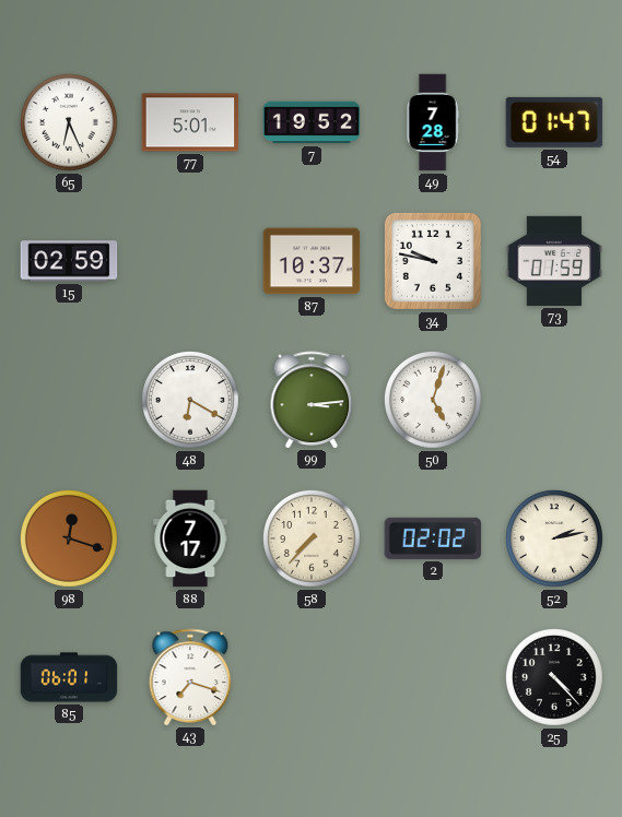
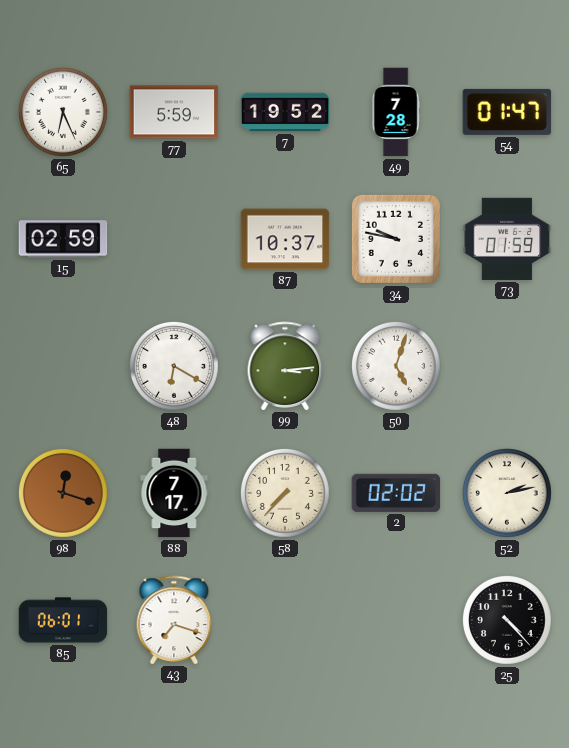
77: 5:01 -> 5:59
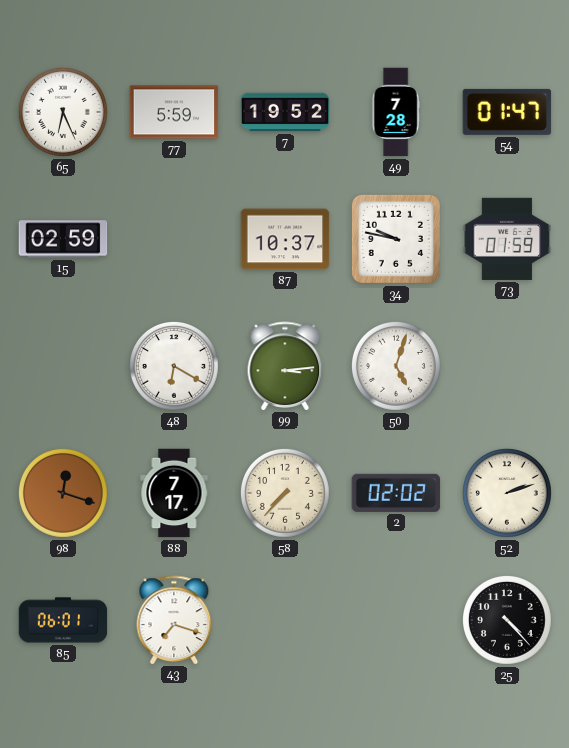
52: 2:13 -> 2:12
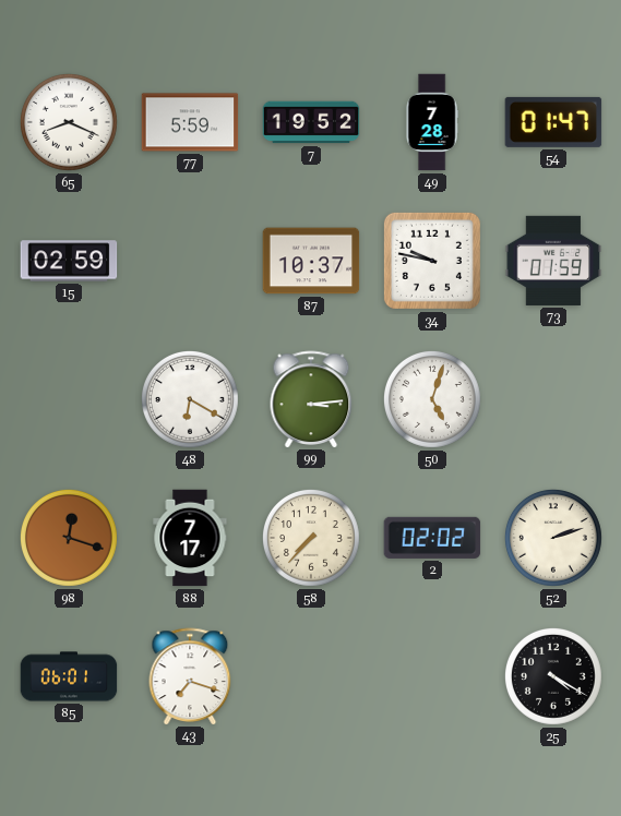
65: 6:26 -> 8:19
25: 4:23 -> 4:20
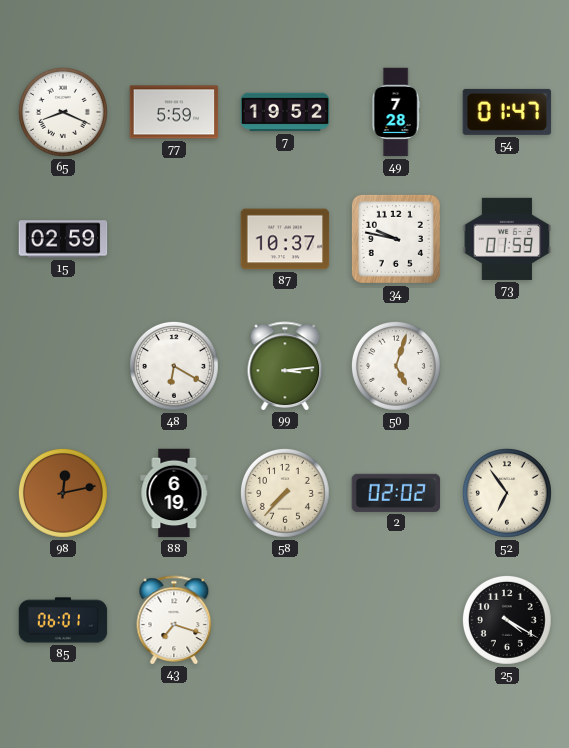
98: 12:18 -> 12:13
88: 7:17 -> 6:19
52: 2:12 -> 6:54
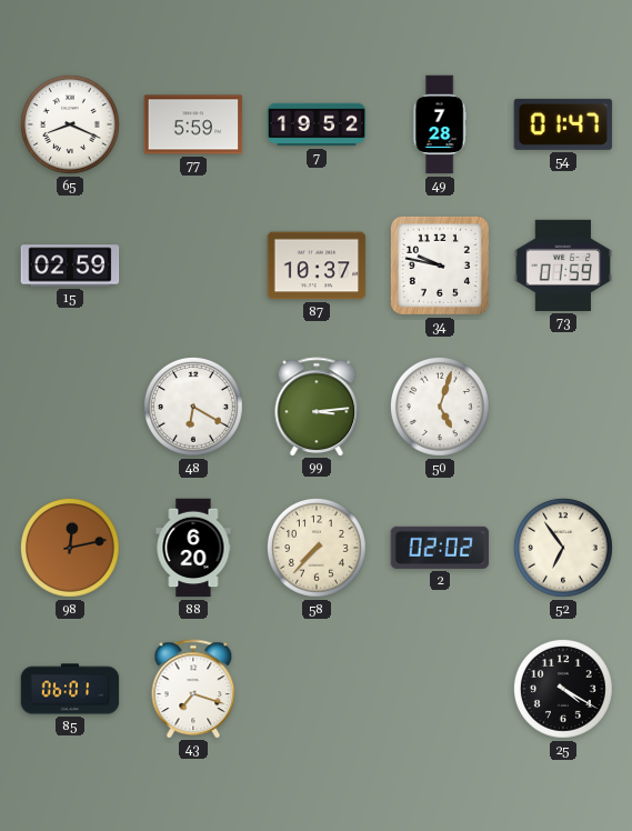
88: 6:19 -> 6:20
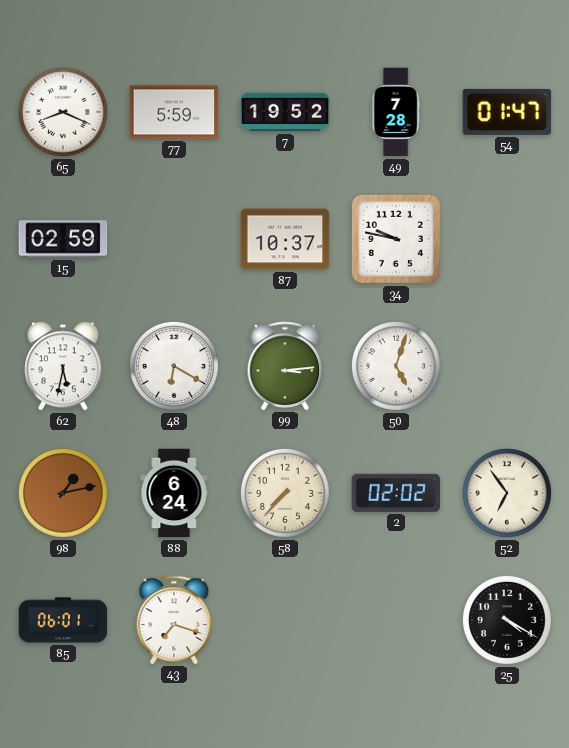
73: 01:59 -> none
62: none -> 5:32
98: 12:13 -> 1:13
88: 6:20 -> 6:24
